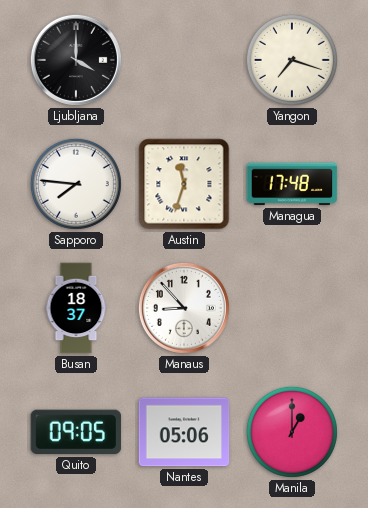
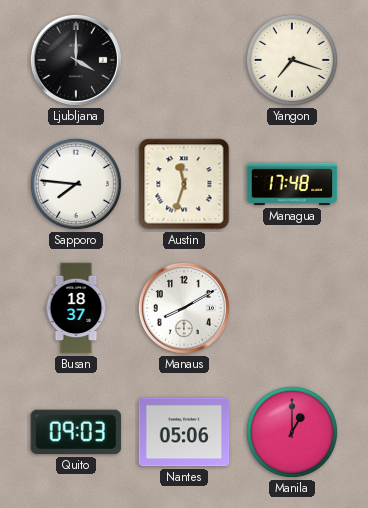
Manaus: 8:53 -> 8:10
Quito: 09:05 -> 09:03
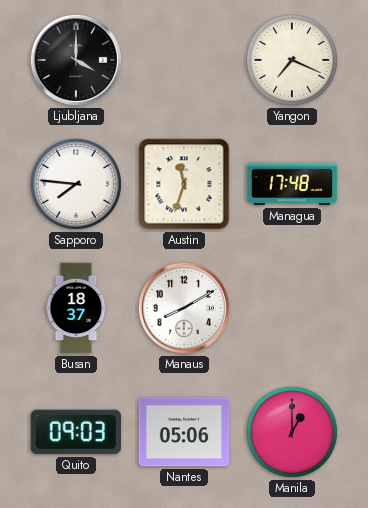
Yangon: 7:18 -> 7:19
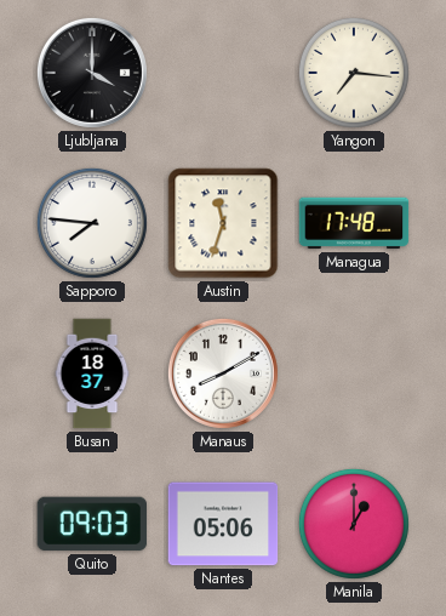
Yangon: 7:19 -> 7:16
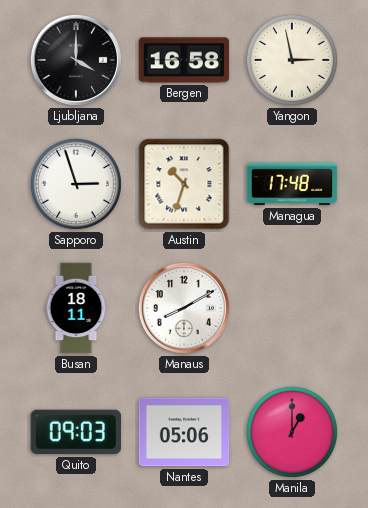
Bergen: none -> 16:58
Yangon: 7:16 -> 2:58
Sapporo: 7:46 -> 2:57
Austin: 11:33 -> 10:33
Busan: 18:37 -> 18:11
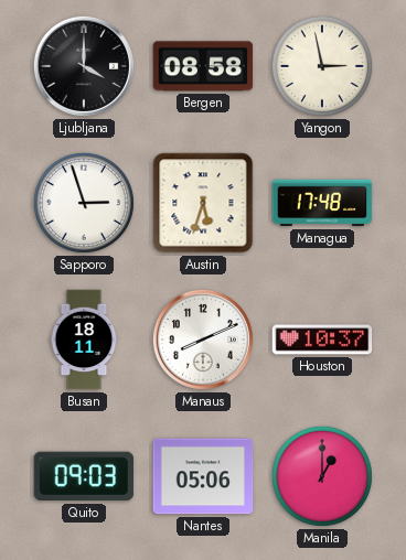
Bergen: 16:58 -> 08:58
Austin: 10:33 -> 5:33
Manaus: 8:10 -> 8:11
Houston: none -> 10:37
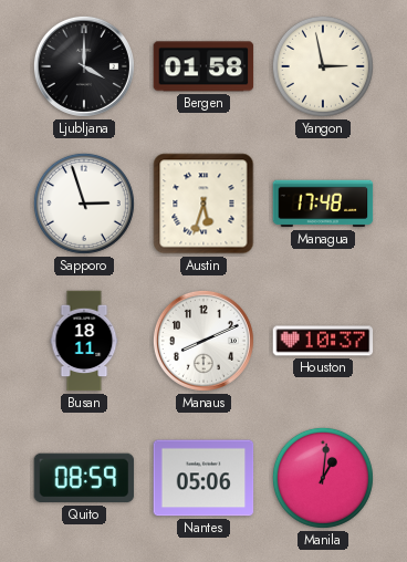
Bergen: 08:58 -> 01:58
Quito: 09:03 -> 08:59
Manila: 1:00 -> 1:01
